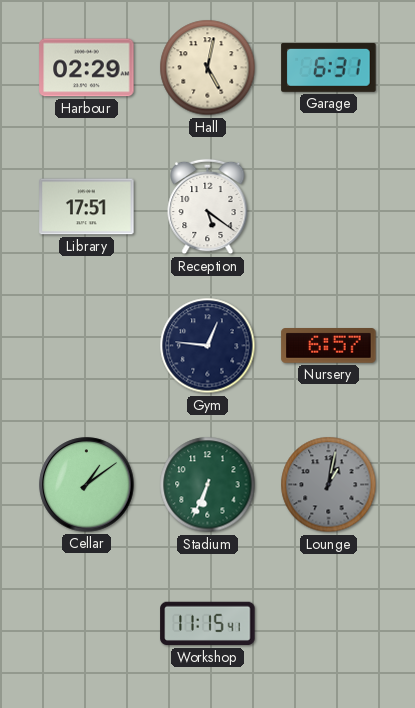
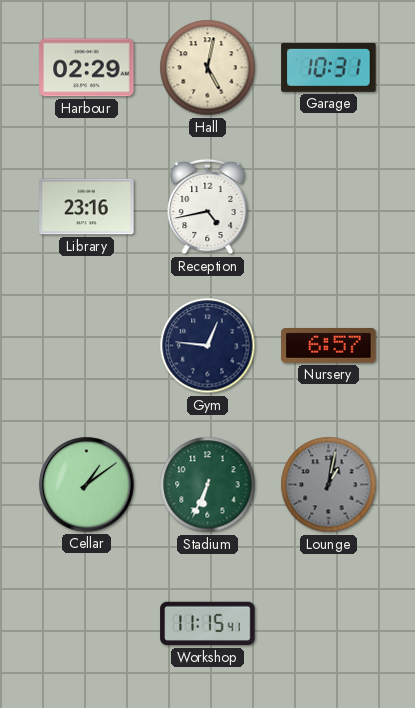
Garage: 6:31 -> 10:31
Library: 17:51 -> 23:16
Reception: 5:21 -> 4:43
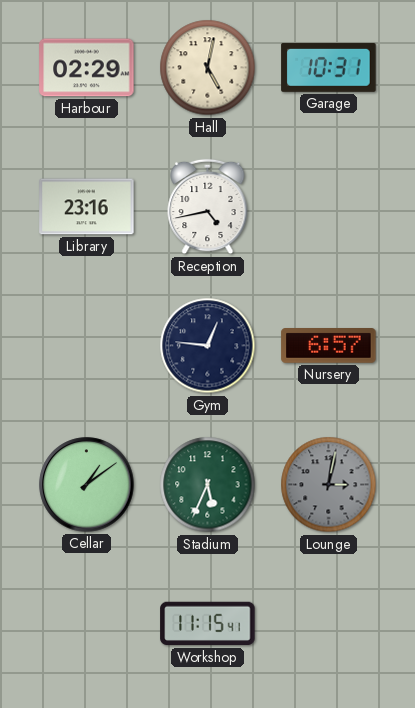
Stadium: 6:34 -> 5:34
Lounge: 1:02 -> 3:02
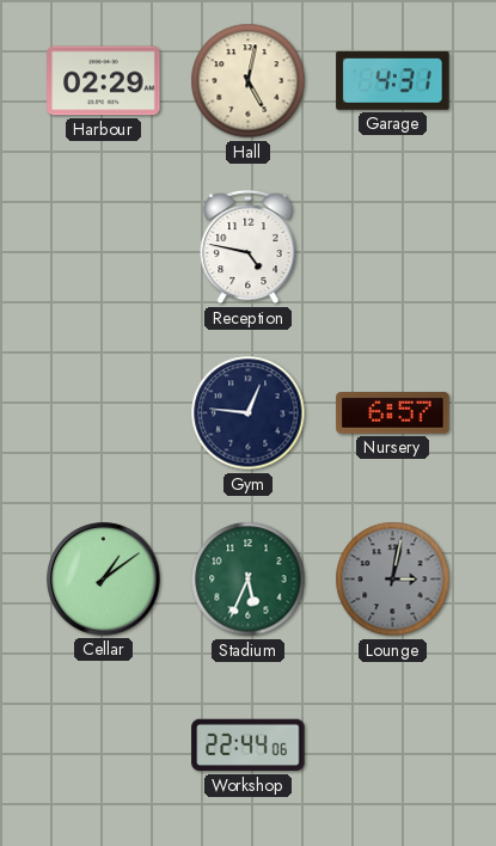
Garage: 10:31 -> 4:31
Library: 23:16 -> none
Reception: 4:43 -> 4:47
Workshop: 11:15 -> 22:44
